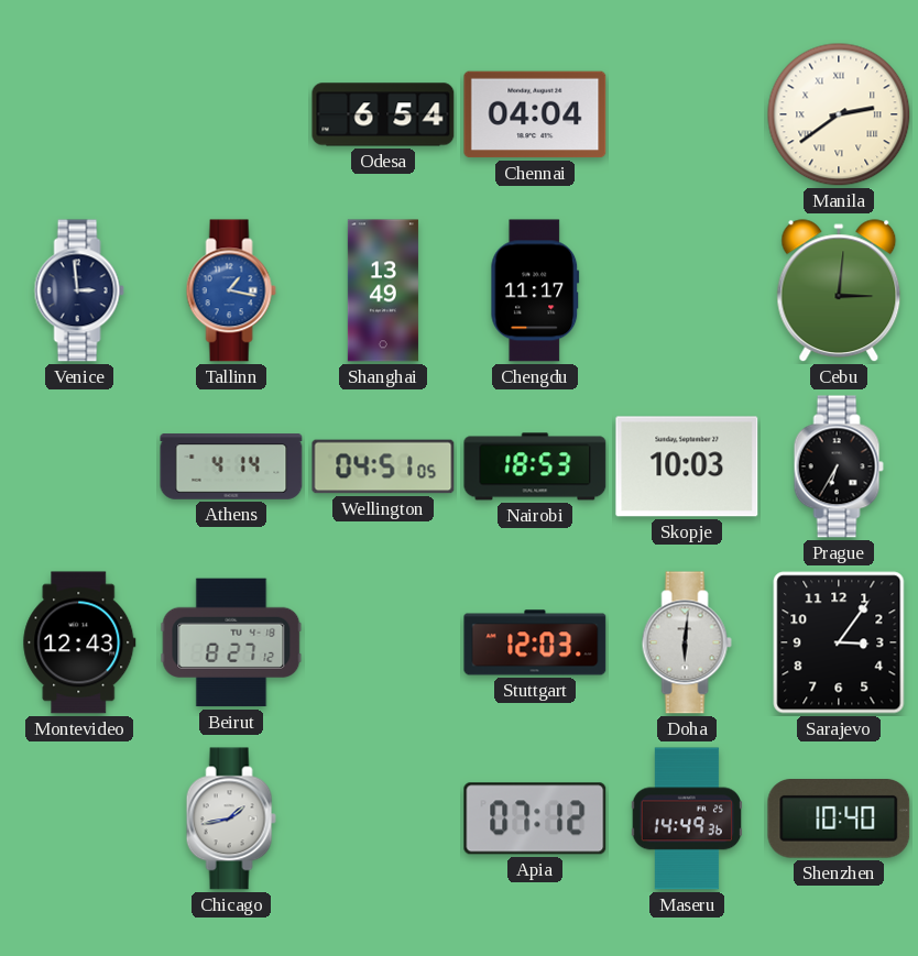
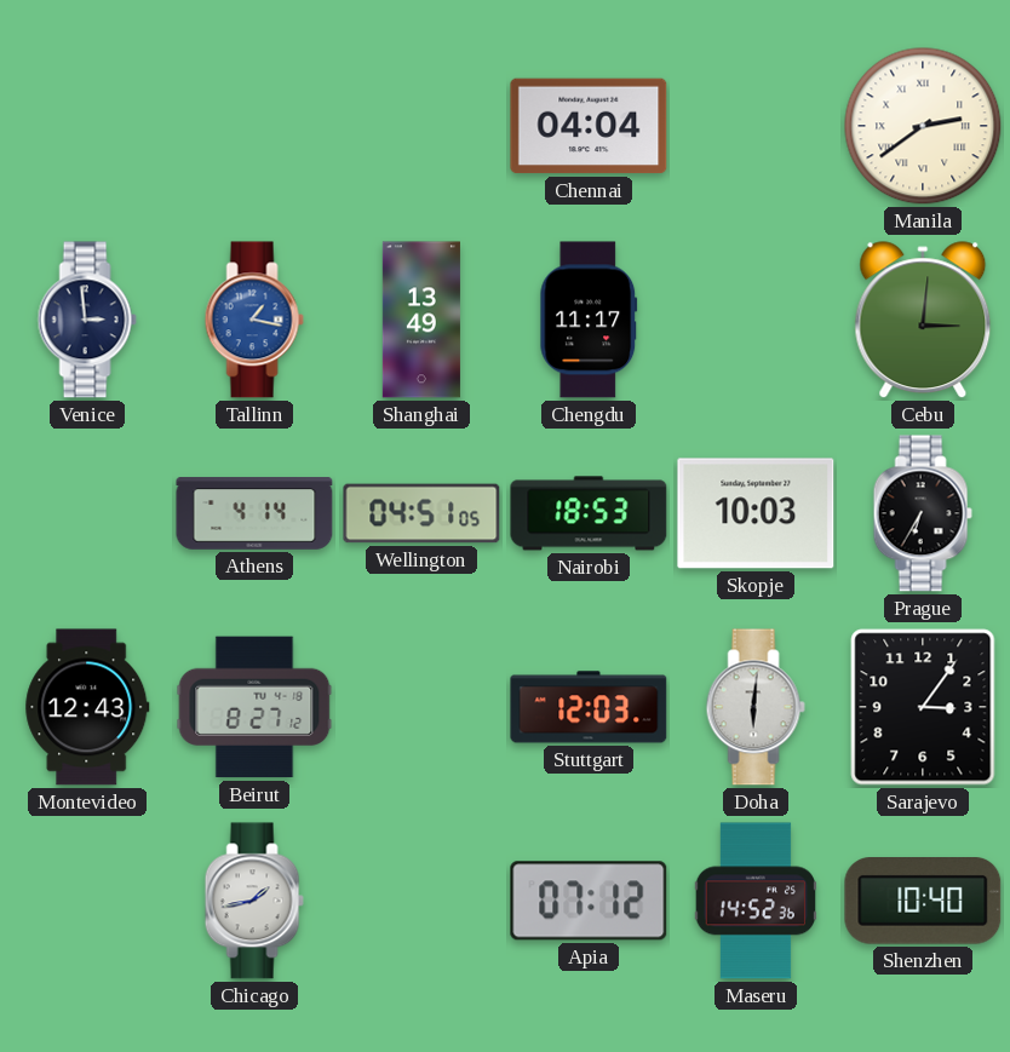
Odesa: 6:54 -> none
Maseru: 14:49 -> 14:52
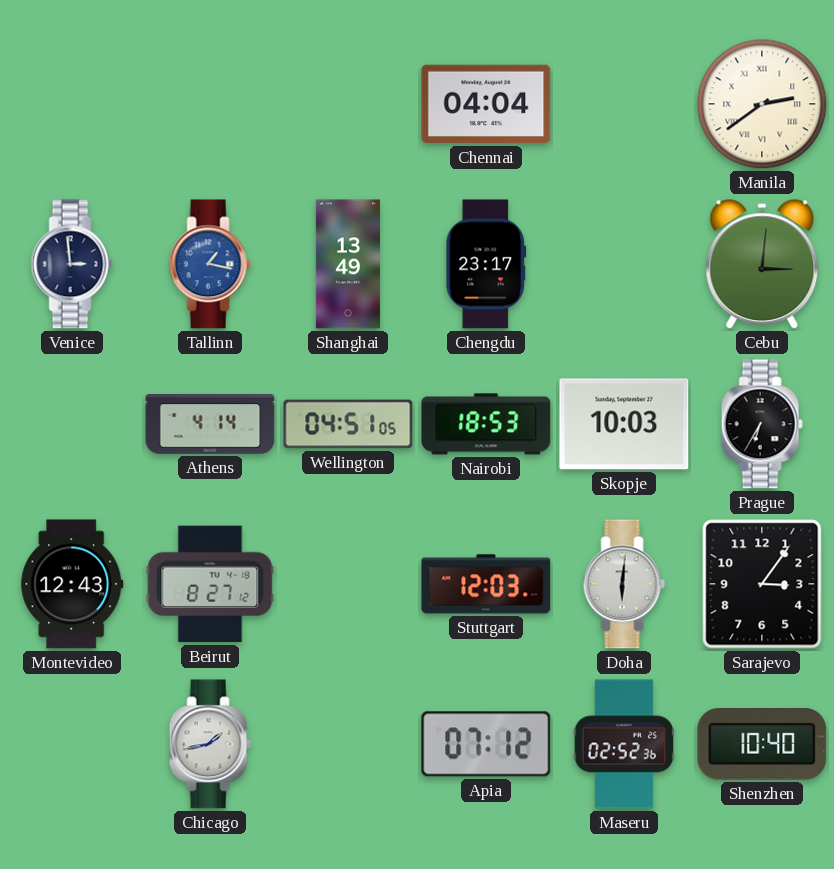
Chengdu: 11:17 -> 23:17
Maseru: 14:52 -> 02:52
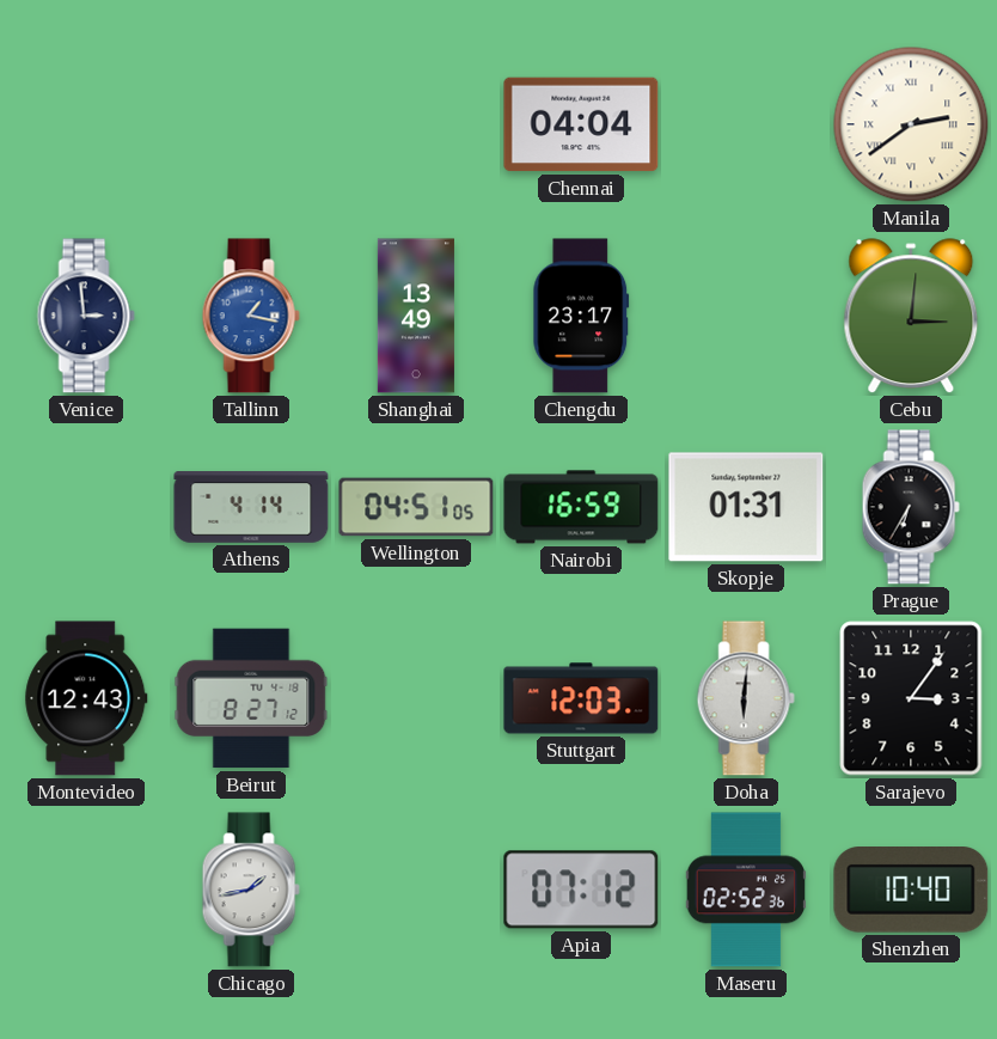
Nairobi: 18:53 -> 16:59
Skopje: 10:03 -> 01:31
